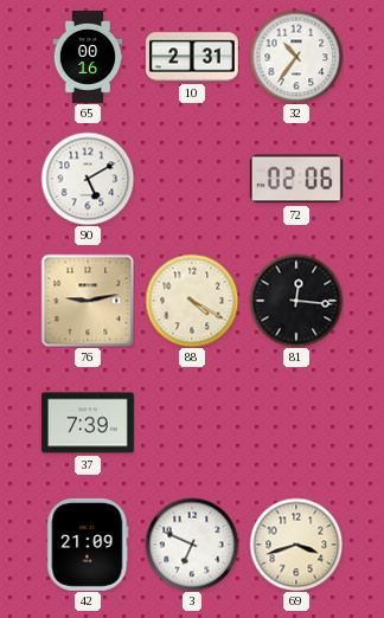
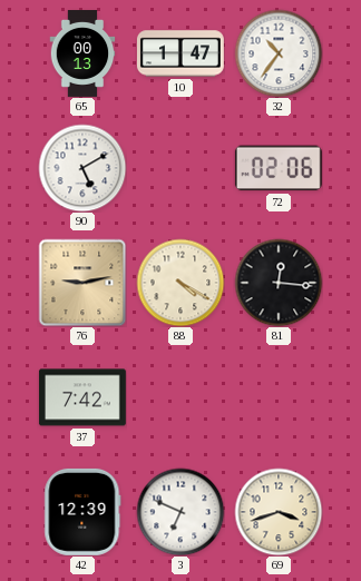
65: 00:16 -> 00:13
10: 2:31 -> 1:47
37: 7:39 -> 7:42
42: 21:09 -> 12:39
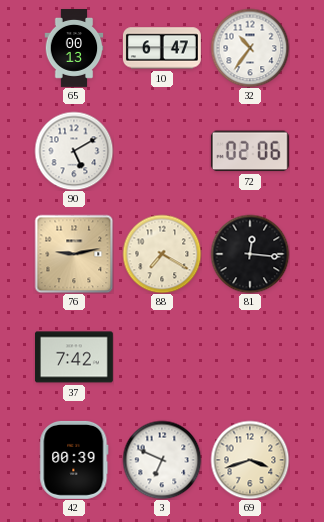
10: 1:47 -> 6:47
88: 4:20 -> 7:20
42: 12:39 -> 00:39
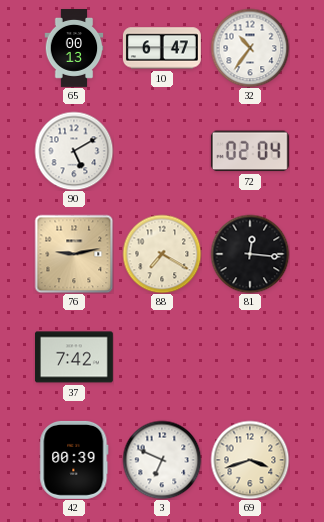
72: 02:06 -> 02:04
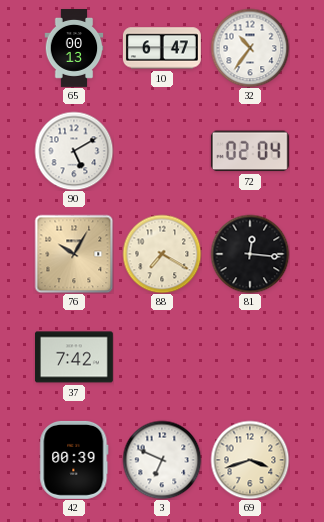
76: 9:13 -> 10:05
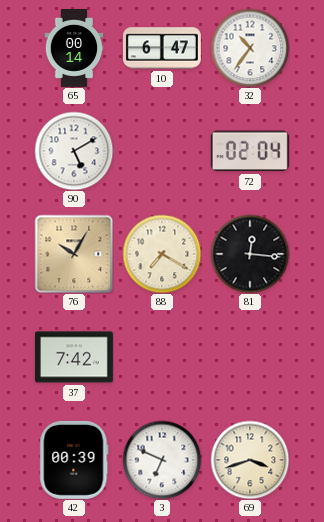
65: 00:13 -> 00:14
